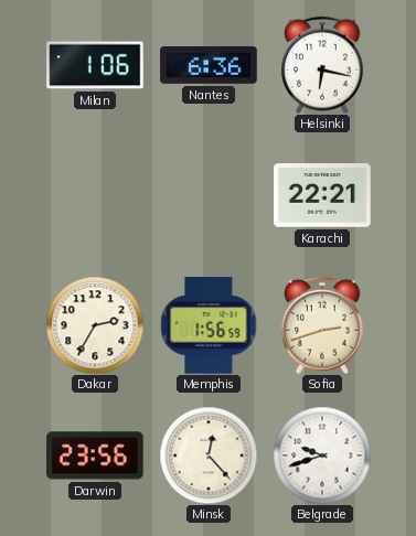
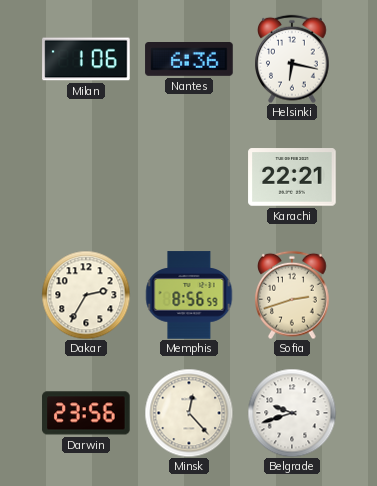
Memphis: 1:56 -> 8:56
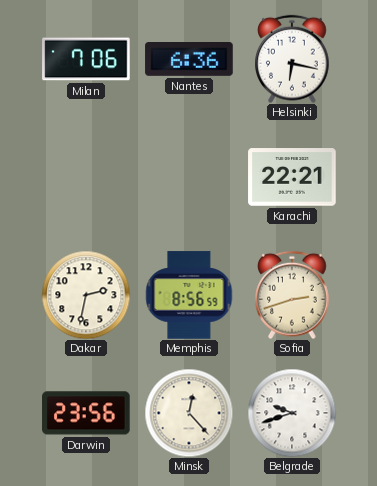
Milan: 1:06 -> 7:06
Dakar: 2:35 -> 2:32
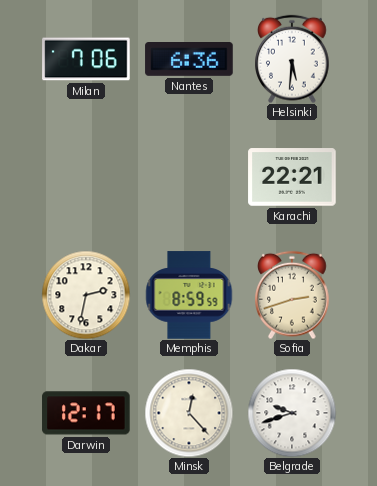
Helsinki: 6:17 -> 5:31
Memphis: 8:56 -> 8:59
Darwin: 23:56 -> 12:17
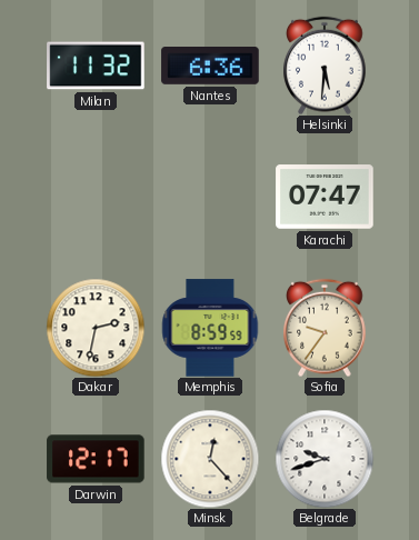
Milan: 7:06 -> 11:32
Karachi: 22:21 -> 07:47
Sofia: 2:42 -> 9:36
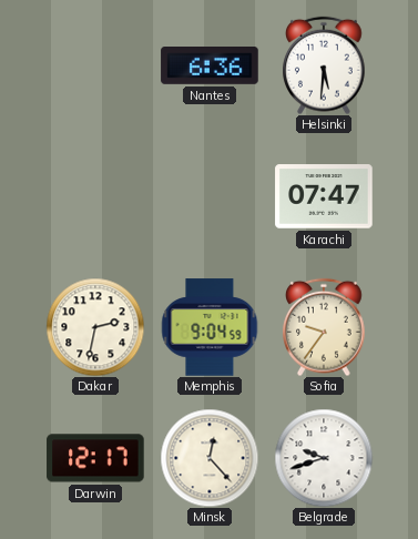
Milan: 11:32 -> none
Memphis: 8:59 -> 9:04
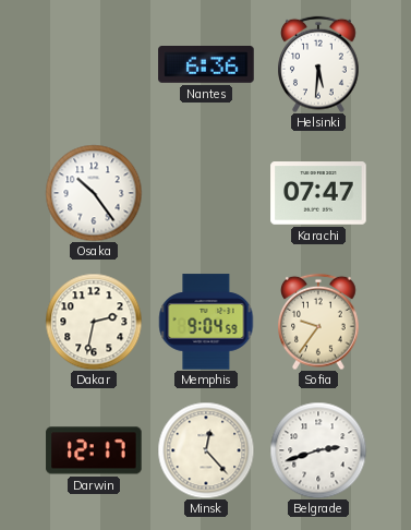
Osaka: none -> 10:24
Belgrade: 9:42 -> 2:42
